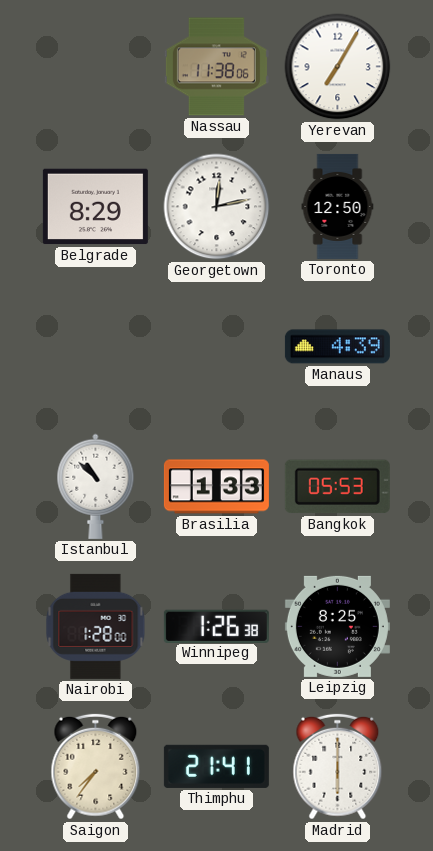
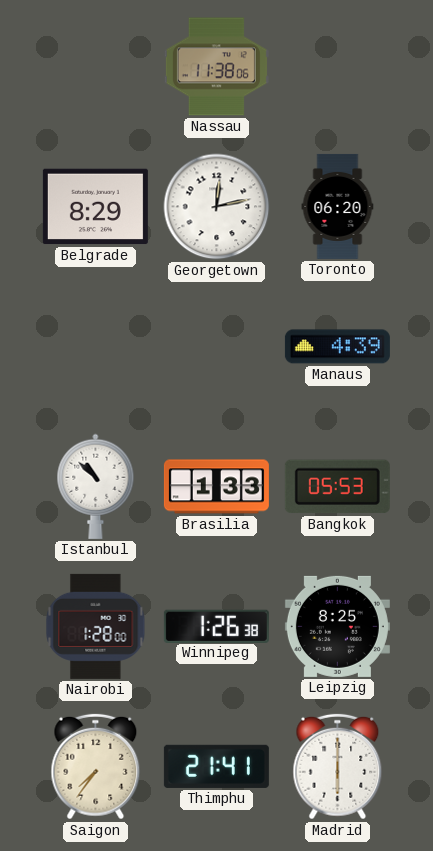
Yerevan: 7:05 -> none
Toronto: 12:50 -> 06:20
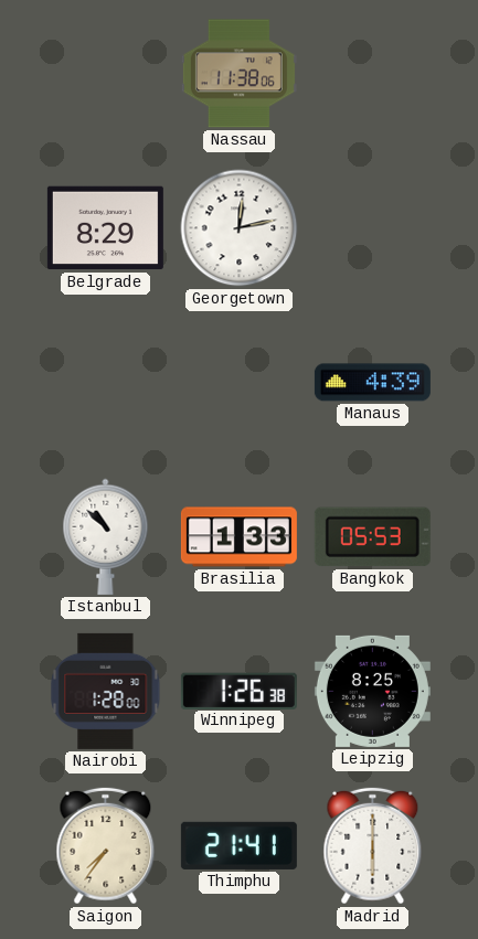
Toronto: 06:20 -> none
